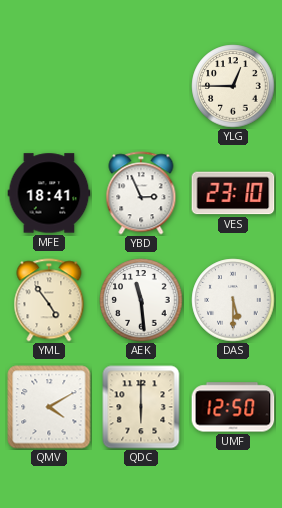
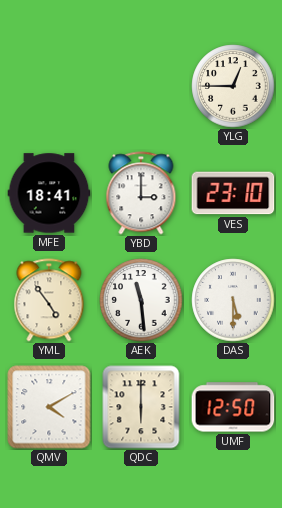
YBD: 2:56 -> 3:00
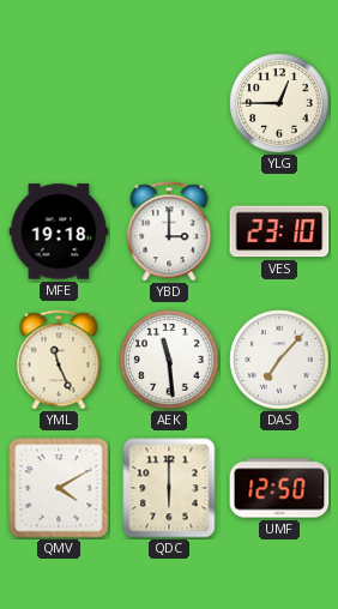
MFE: 18:41 -> 19:18
YML: 4:54 -> 11:26
DAS: 5:30 -> 7:07
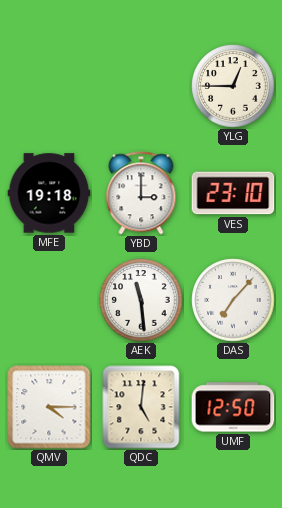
YML: 11:26 -> none
QMV: 4:10 -> 4:15
QDC: 6:00 -> 5:01
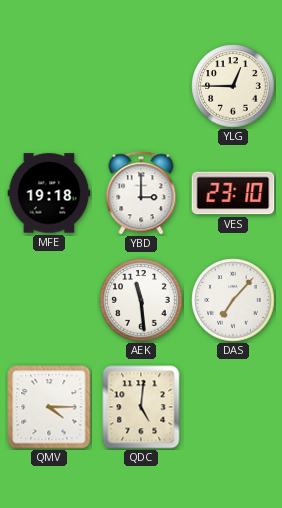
UMF: 12:50 -> none
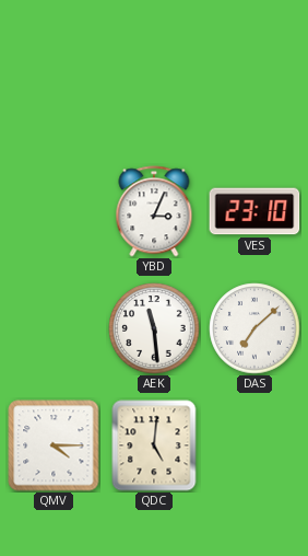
YLG: 12:45 -> none
MFE: 19:18 -> none
YBD: 3:00 -> 3:04
DAS: 7:07 -> 7:08
